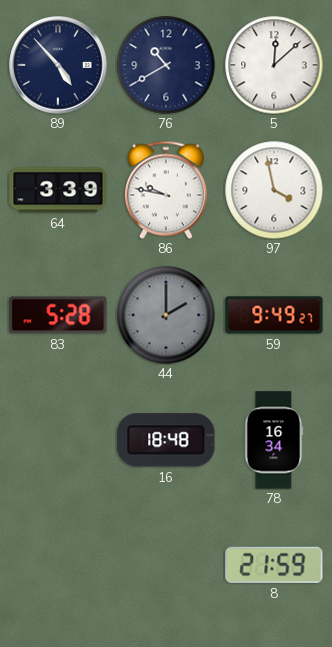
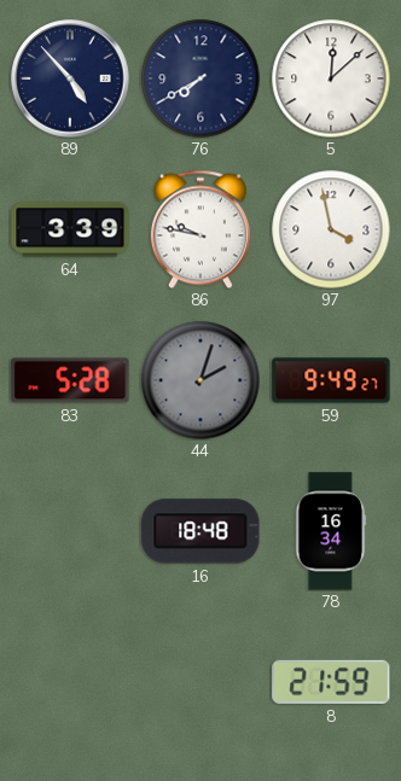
76: 10:40 -> 7:40
44: 2:00 -> 2:03
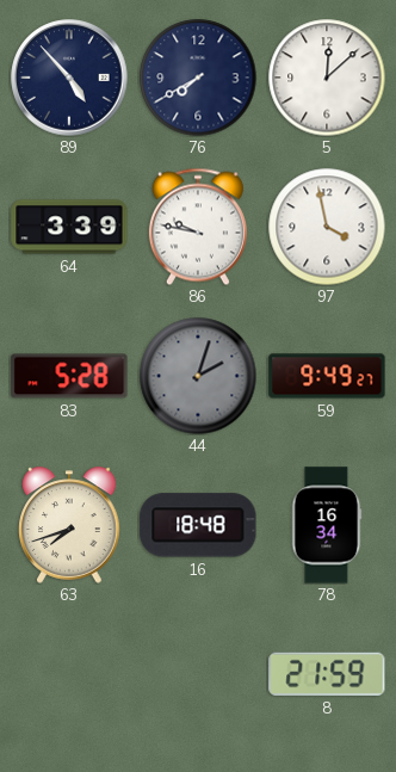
63: none -> 7:42
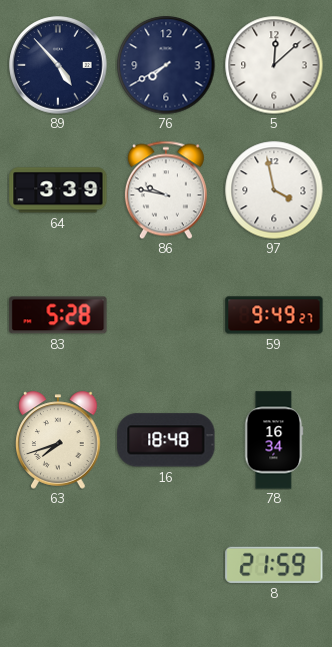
44: 2:03 -> none
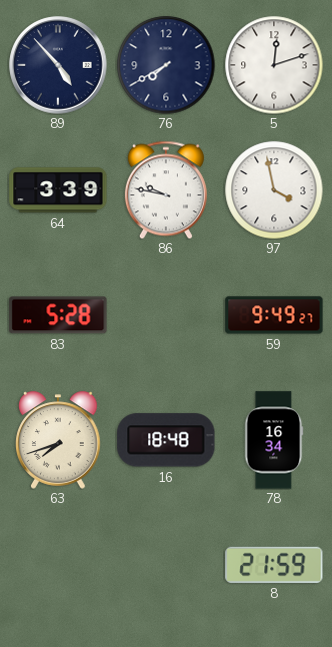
5: 12:08 -> 12:12
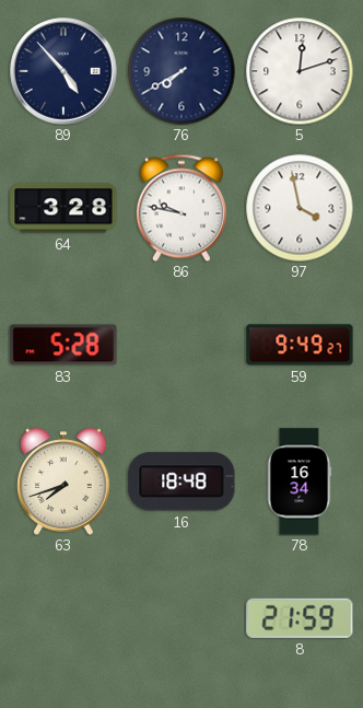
64: 3:39 -> 3:28
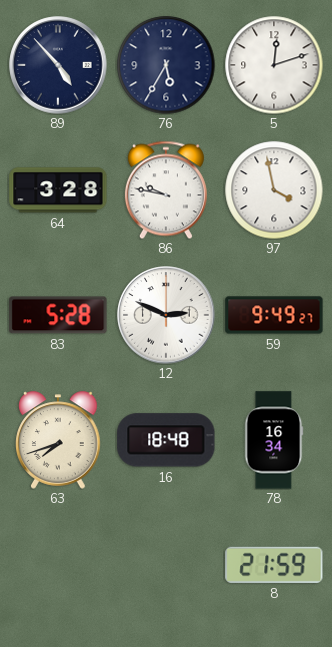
76: 7:40 -> 5:35
12: none -> 2:49
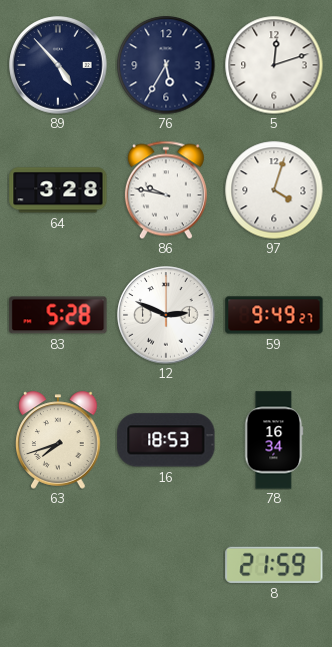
97: 3:58 -> 4:03
16: 18:48 -> 18:53
